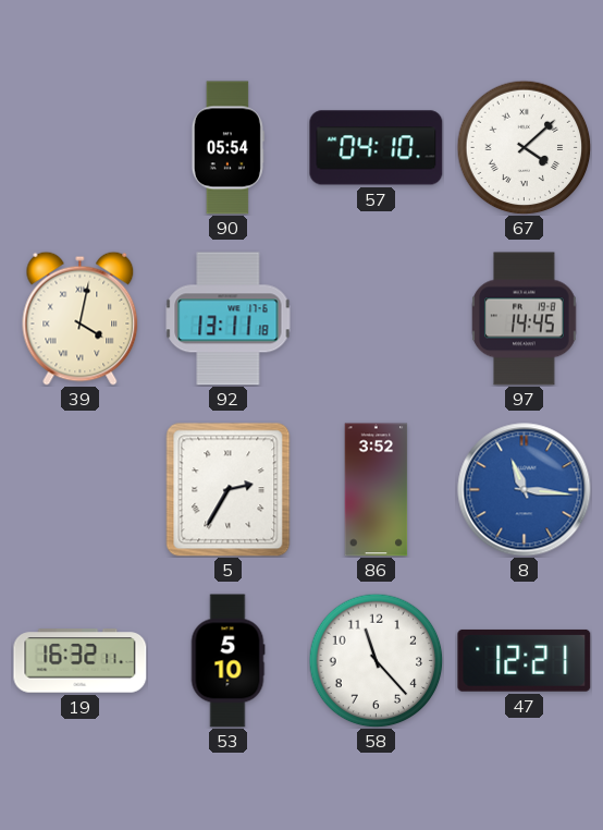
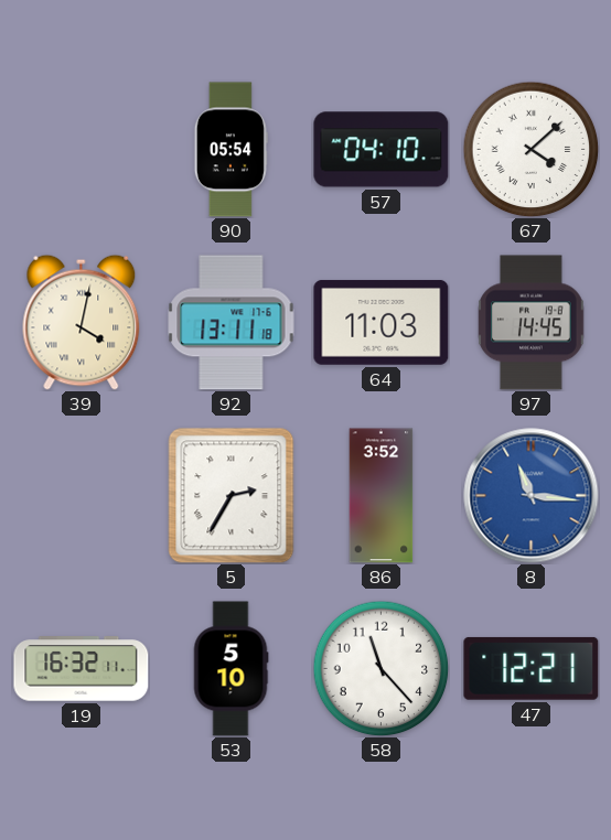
64: none -> 11:03
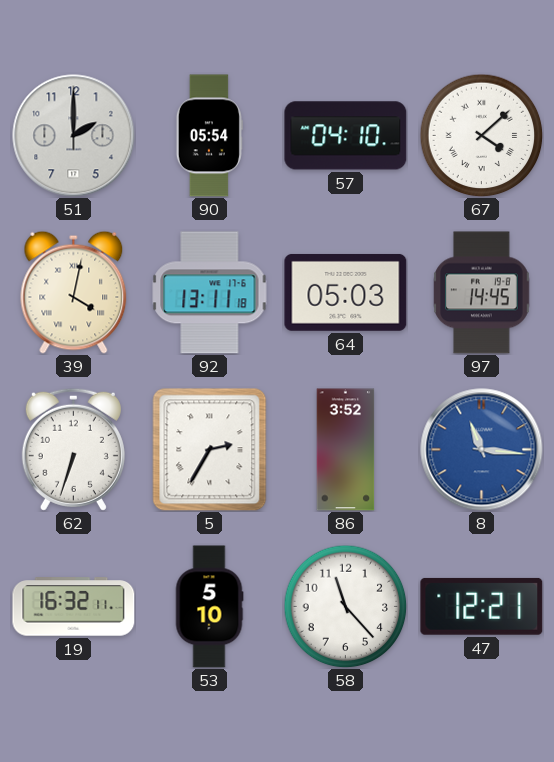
51: none -> 2:00
64: 11:03 -> 05:03
62: none -> 6:33
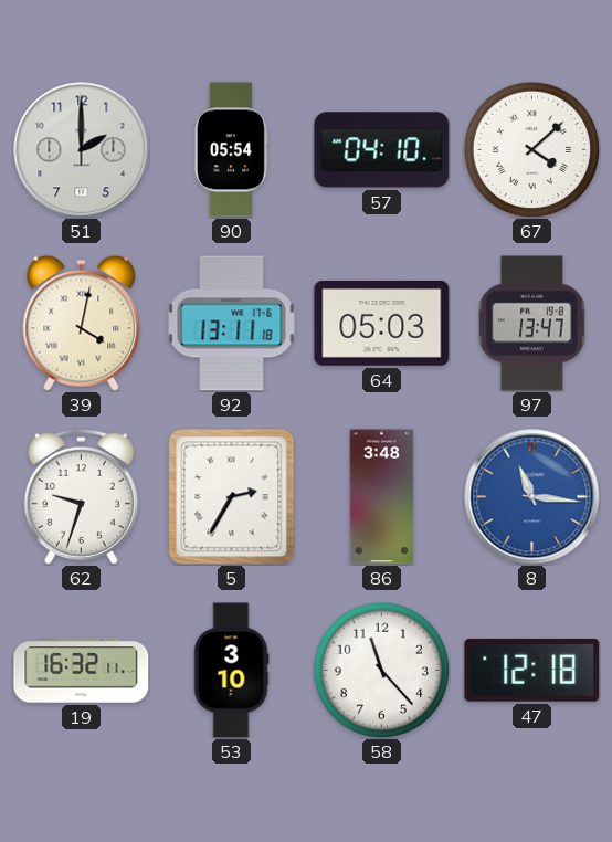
97: 14:45 -> 13:47
62: 6:33 -> 9:33
86: 3:52 -> 3:48
53: 5:10 -> 3:10
47: 12:21 -> 12:18
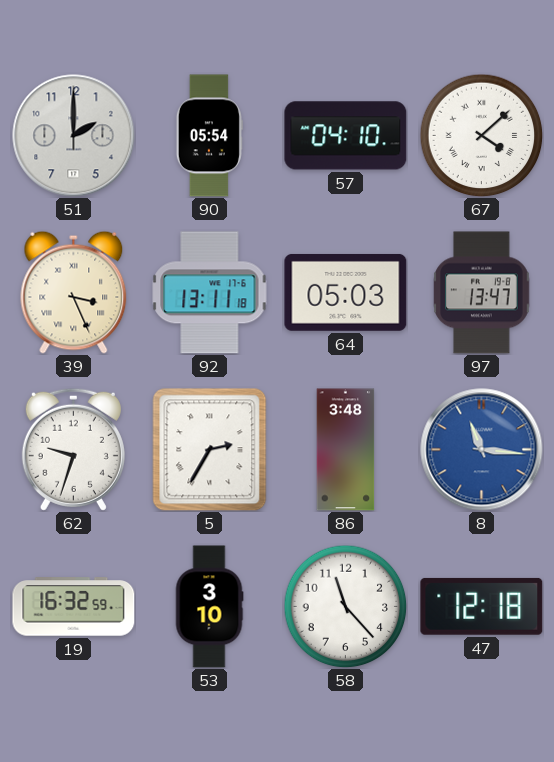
39: 4:02 -> 3:26
19: 16:32:11 -> 16:32:59
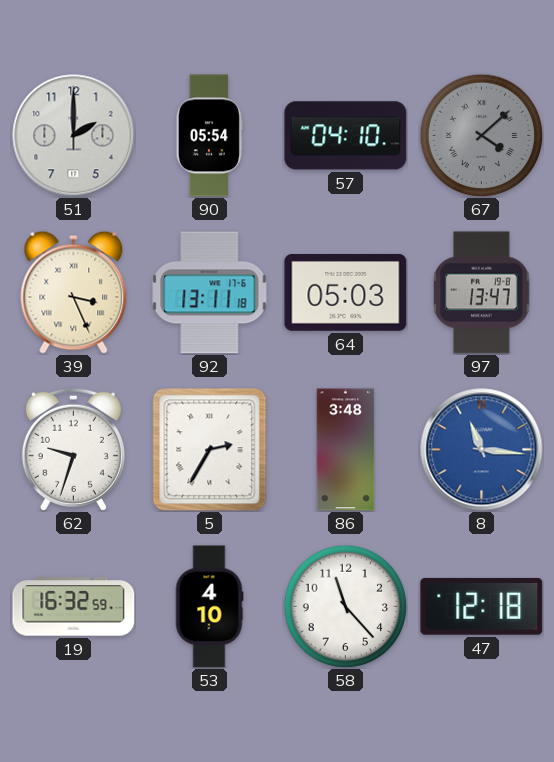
67 dial: white -> grey
53: 3:10 -> 4:10
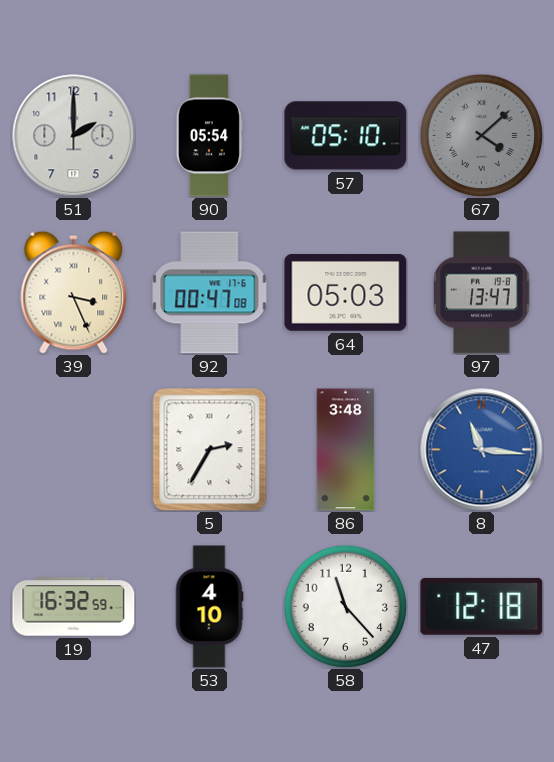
57: 04:10 -> 05:10
92: 13:11 -> 00:47
62: 9:33 -> none
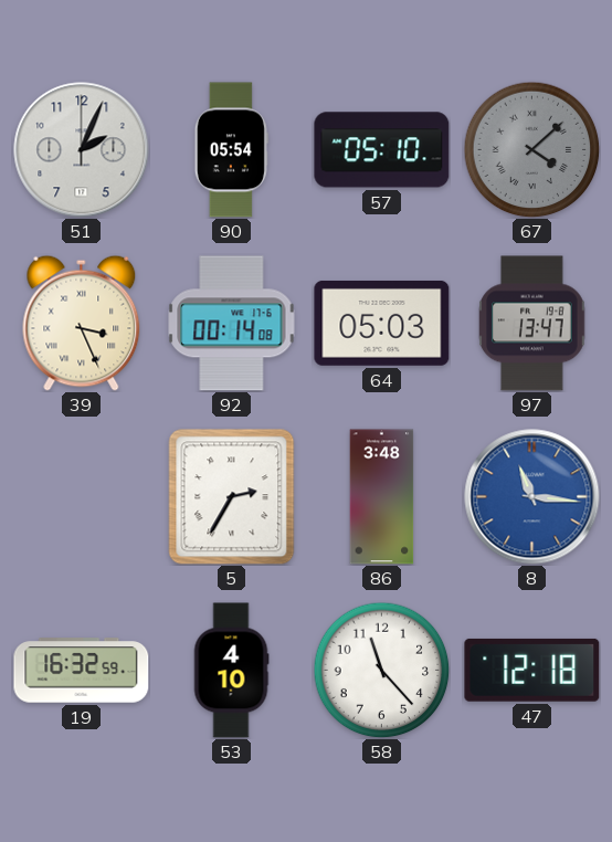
51: 2:00 -> 2:04
92: 00:47 -> 00:14
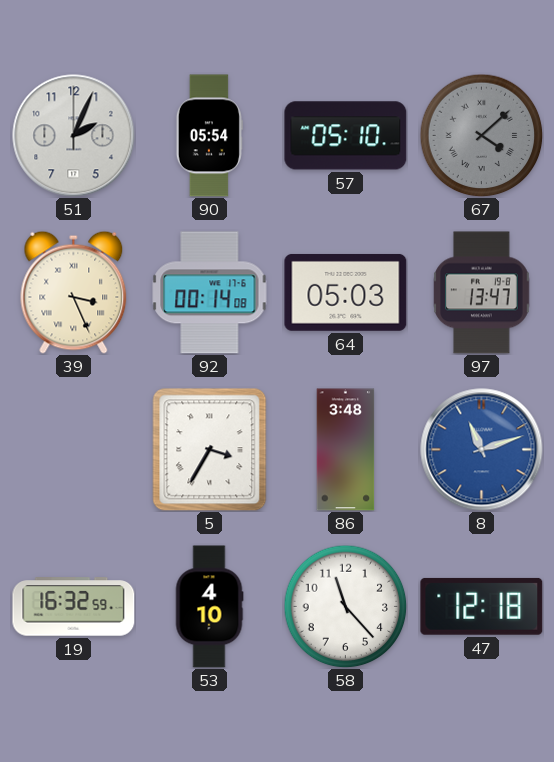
5: 2:35 -> 3:35
8: 11:16 -> 11:12
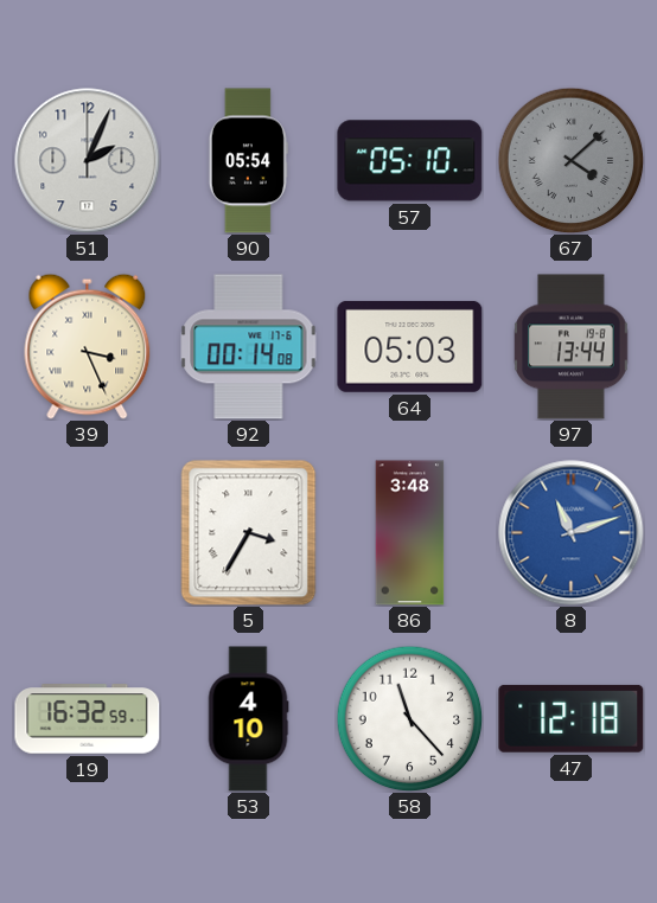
97: 13:47 -> 13:44
